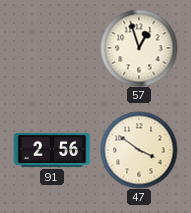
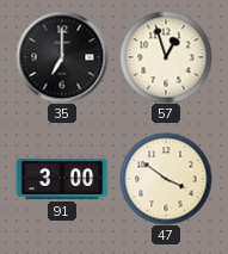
35: none -> 7:00
91: 2:56 -> 3:00
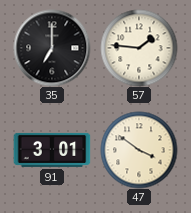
57: 12:57 -> 1:46
91: 3:00 -> 3:01
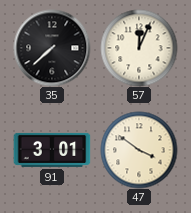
35: 7:00 -> 7:38
57: 1:46 -> 12:04
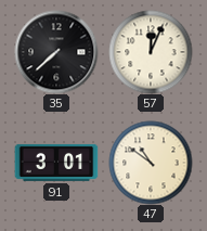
47: 3:51 -> 10:51
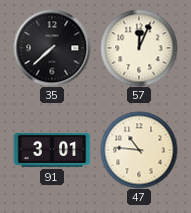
47: 10:51 -> 10:46
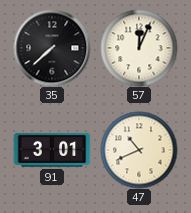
47: 10:46 -> 10:41
